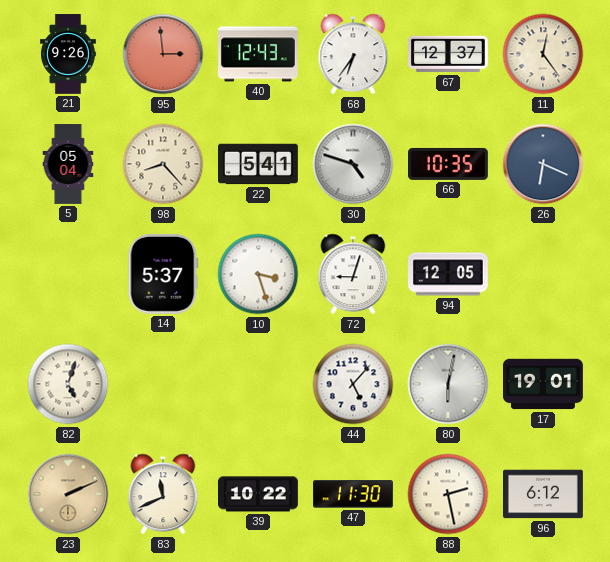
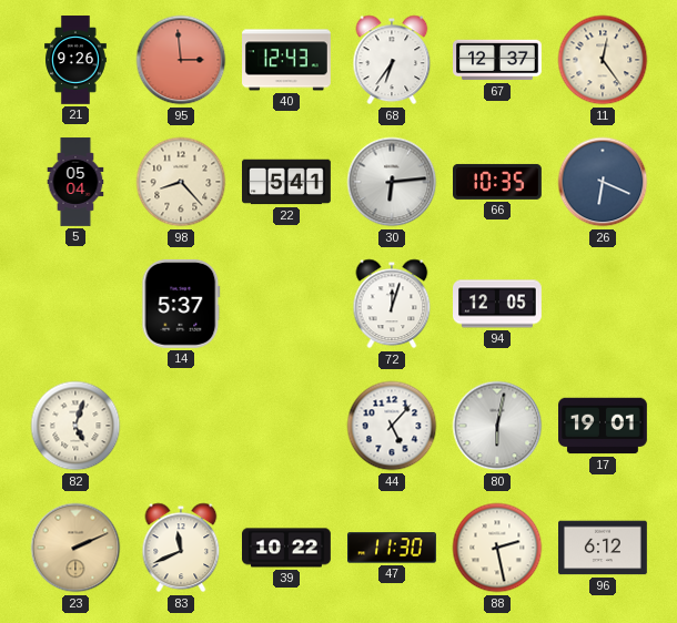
30: 4:48 -> 6:14
10: 3:27 -> none
72: 9:03 -> 12:03
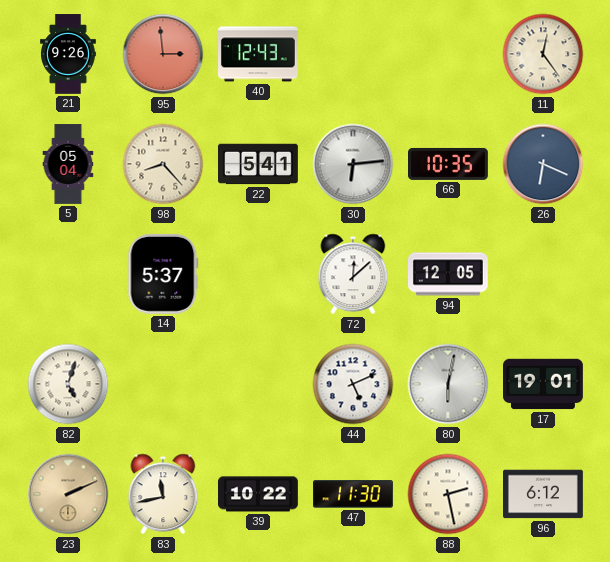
68: 6:36 -> none
67: 12:37 -> none
72: 12:03 -> 12:08
44: 5:07 -> 5:11
83: 11:41 -> 11:43
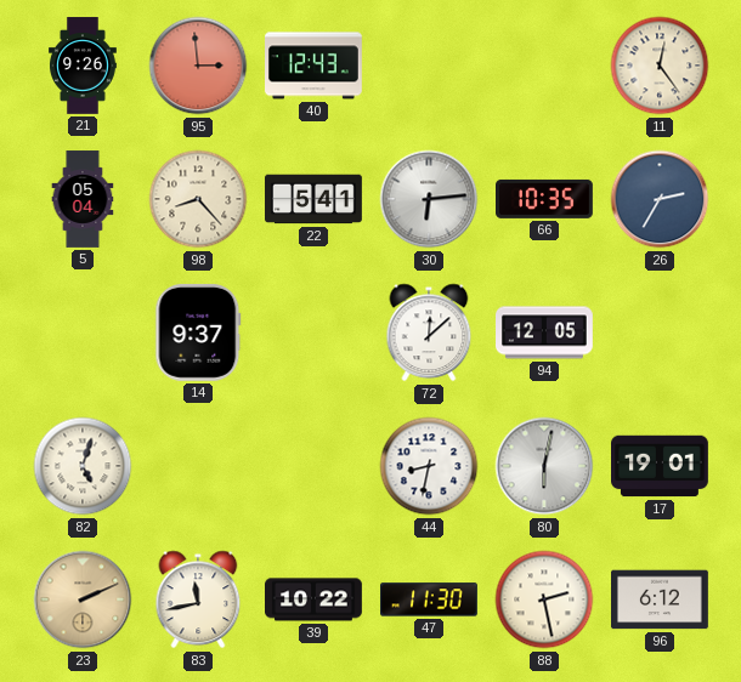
26: 6:19 -> 2:35
14: 5:37 -> 9:37
44: 5:11 -> 8:32
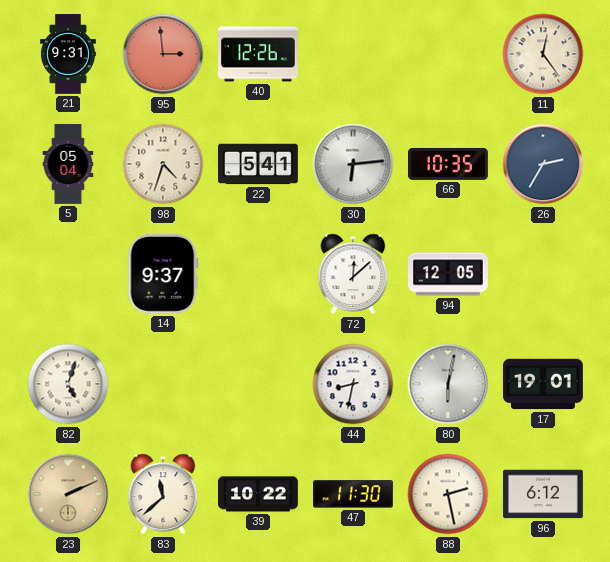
21: 9:26 -> 9:31
40: 12:43 -> 12:26
98: 8:23 -> 4:33
83: 11:43 -> 11:38
